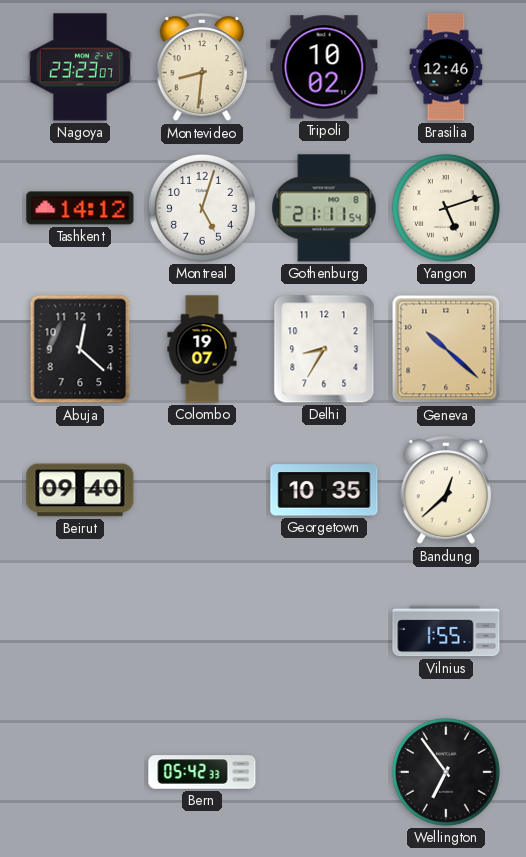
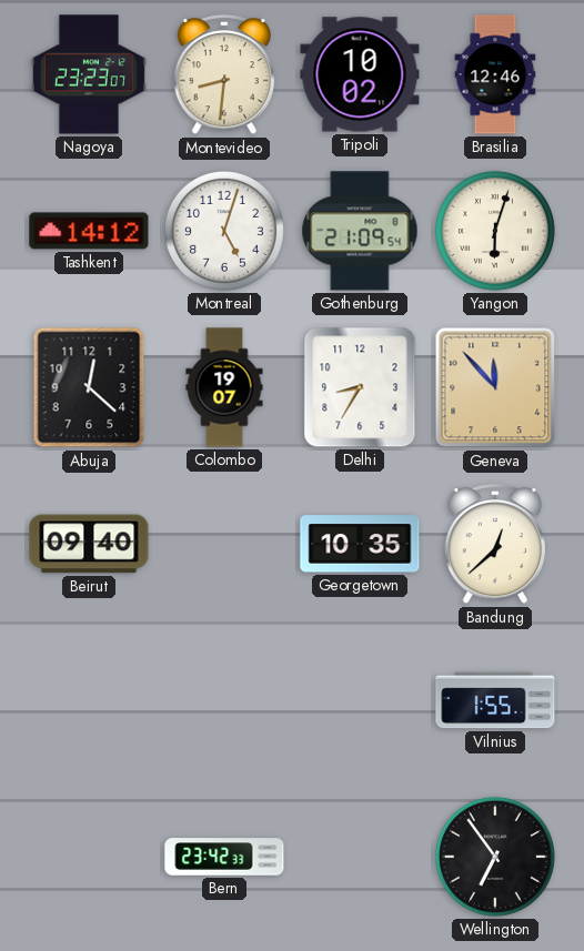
Gothenburg: 21:11 -> 21:09
Yangon: 5:12 -> 6:03
Geneva: 10:22 -> 11:53
Bern: 05:42 -> 23:42
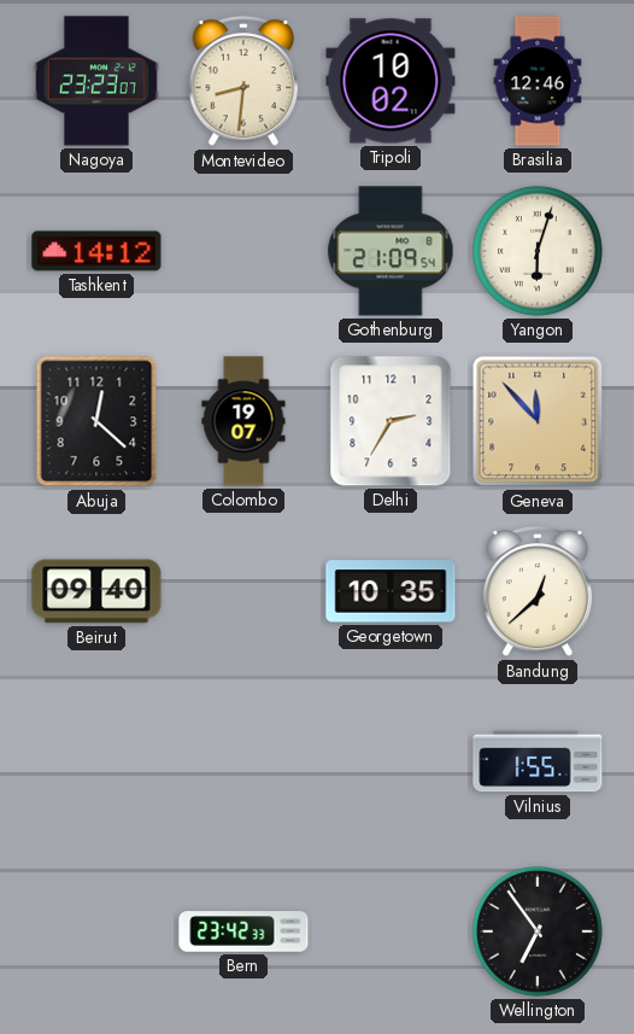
Montreal: 5:03 -> none
Delhi: 8:35 -> 2:35
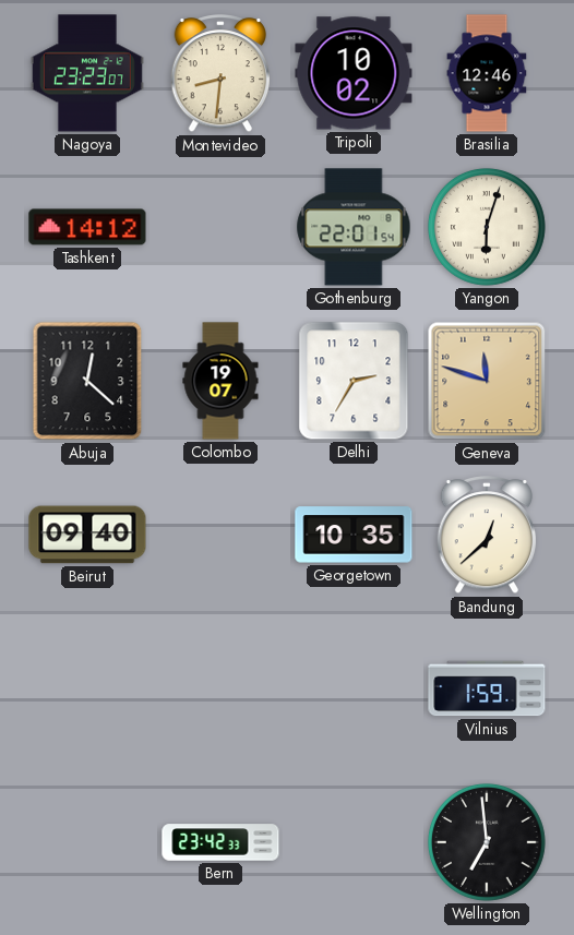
Gothenburg: 21:09 -> 22:01
Geneva: 11:53 -> 11:48
Vilnius: 1:55 -> 1:59
Wellington: 6:54 -> 6:59
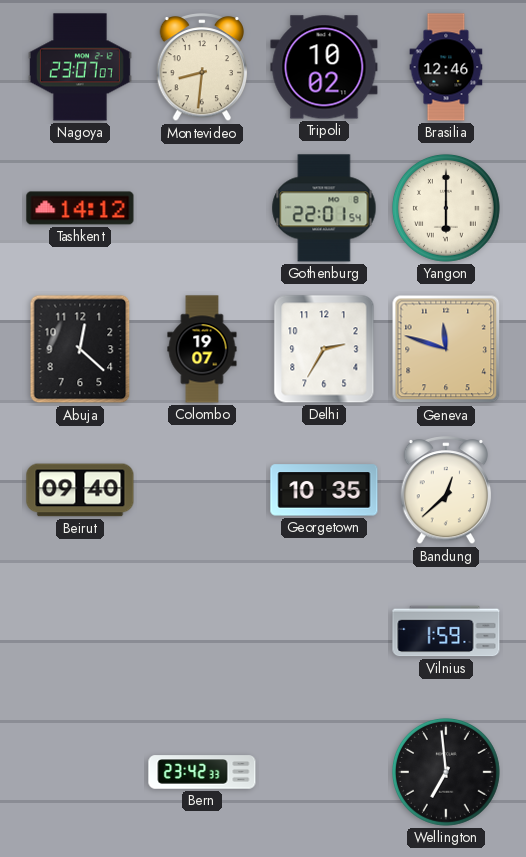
Nagoya: 23:23 -> 23:07
Yangon: 6:03 -> 6:00
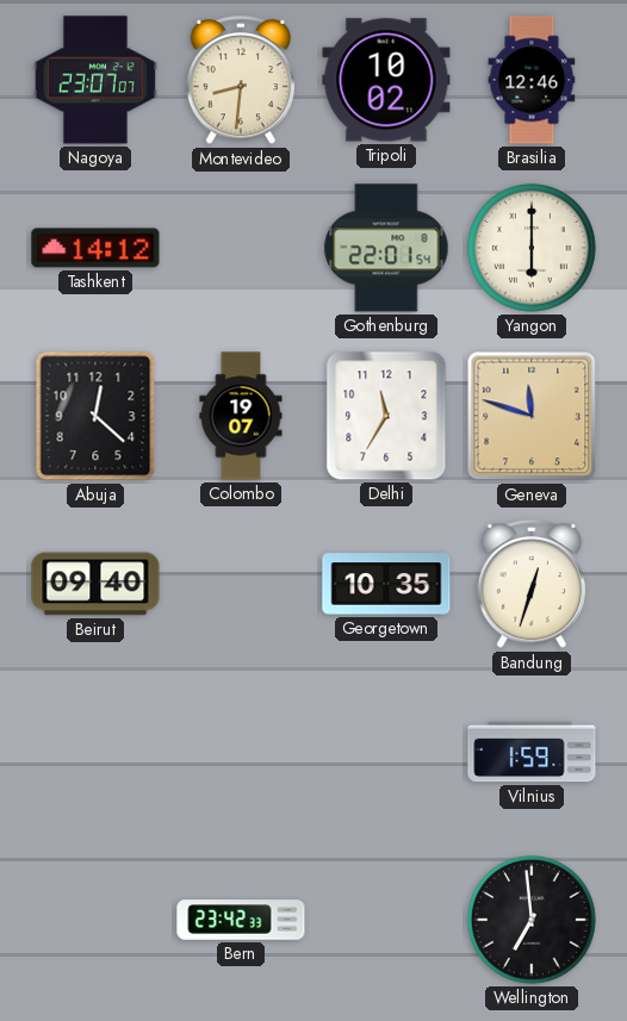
Delhi: 2:35 -> 11:35
Bandung: 12:38 -> 12:33
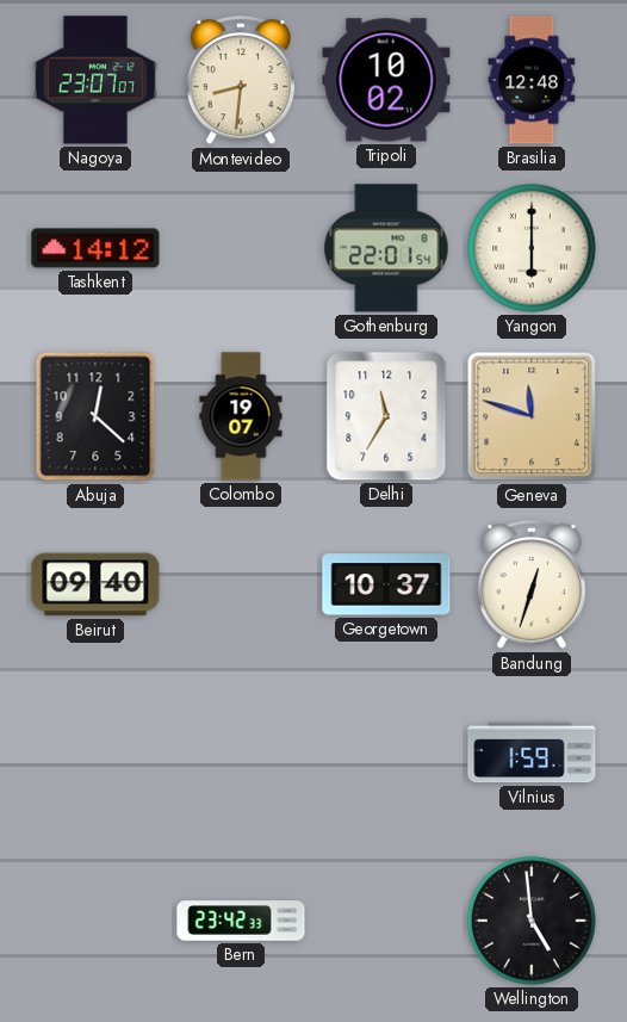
Brasilia: 12:46 -> 12:48
Georgetown: 10:35 -> 10:37
Wellington: 6:59 -> 4:59
